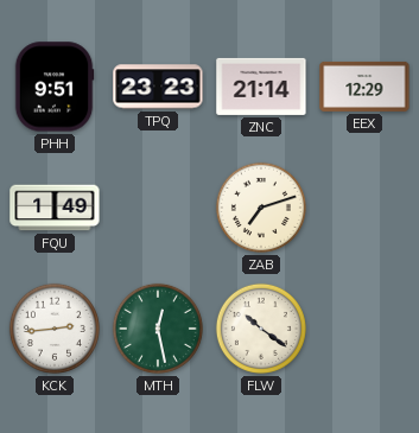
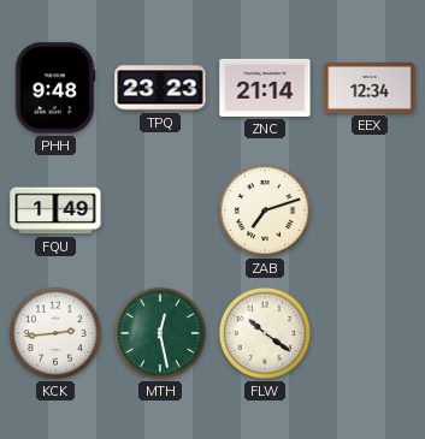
PHH: 9:51 -> 9:48
EEX: 12:29 -> 12:34
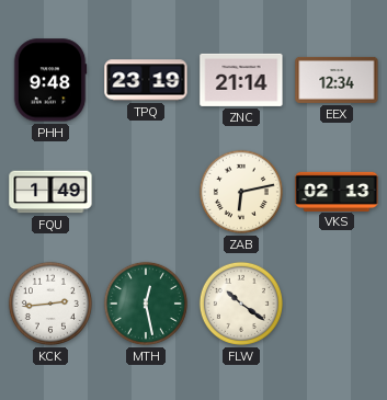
TPQ: 23:23 -> 23:19
ZAB: 7:12 -> 6:13
VKS: none -> 02:13
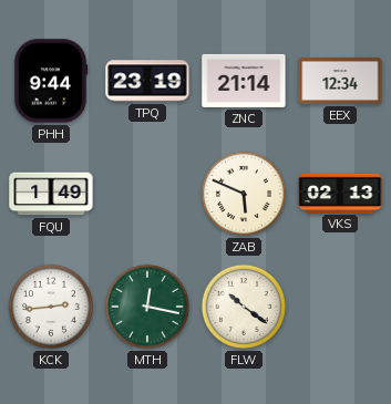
PHH: 9:48 -> 9:44
ZAB: 6:13 -> 5:49
MTH: 12:28 -> 12:17
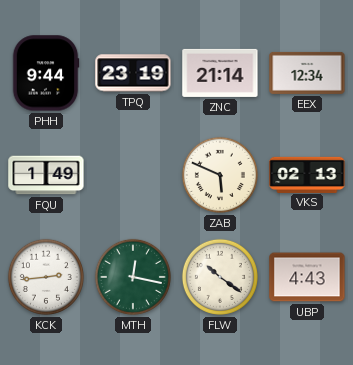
UBP: none -> 4:43
